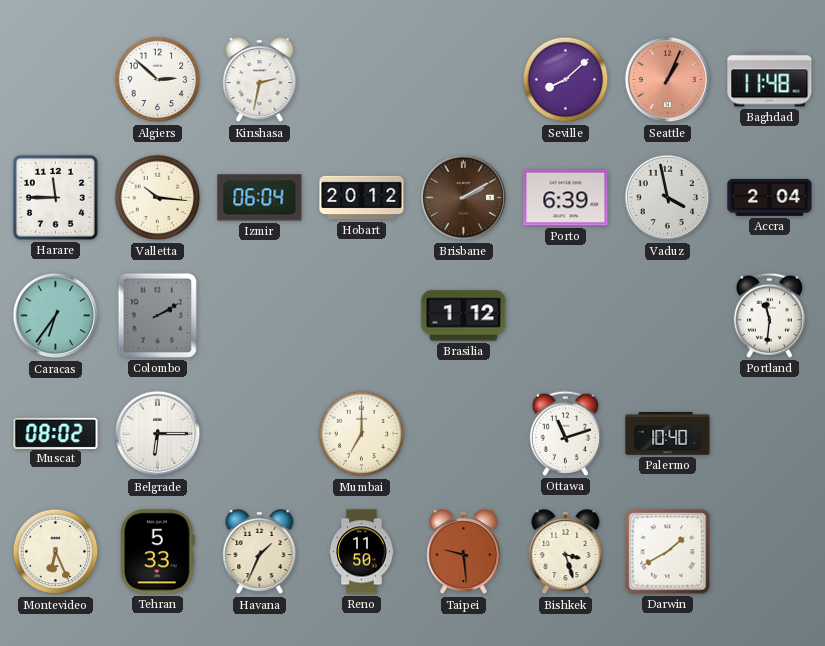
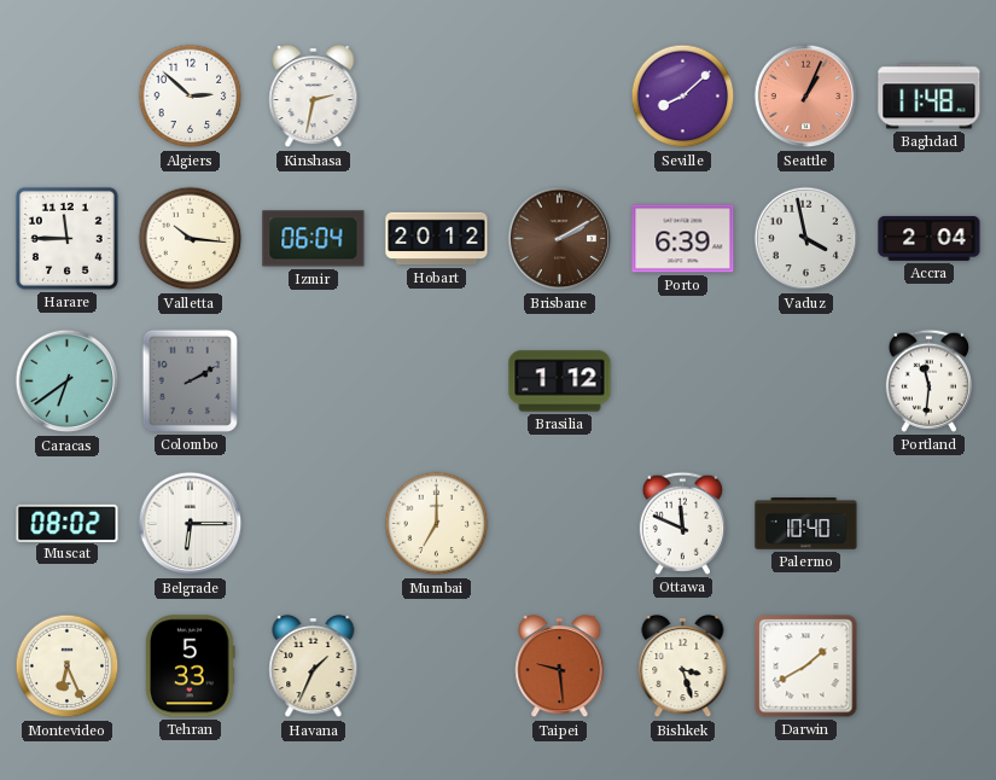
Caracas: 6:36 -> 6:39
Ottawa: 11:12 -> 11:49
Reno: 11:50 -> none
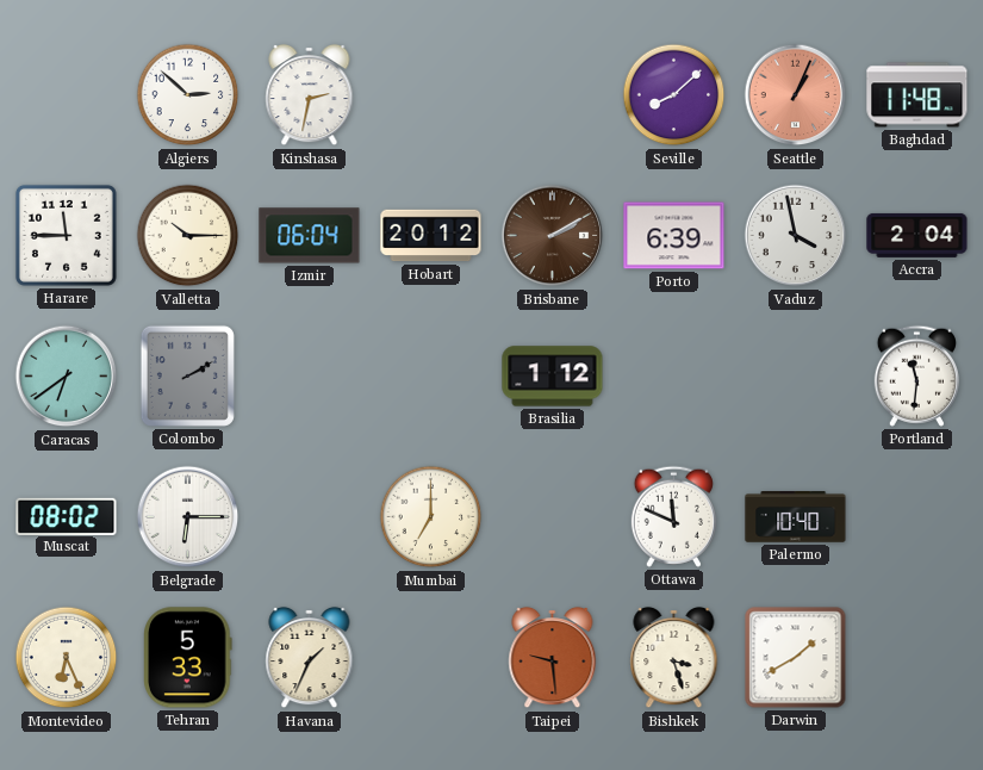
Valletta: 10:16 -> 10:15
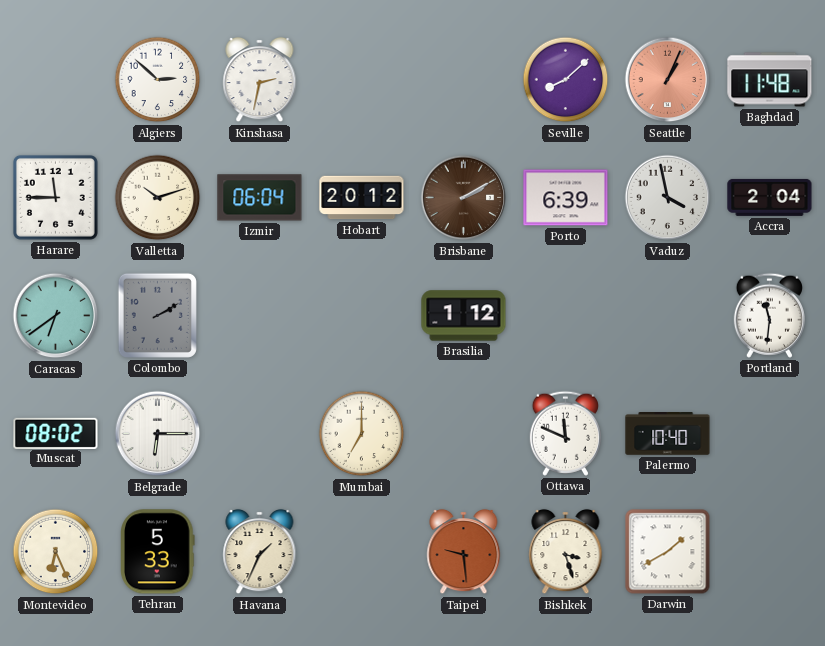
Valletta: 10:15 -> 10:12
